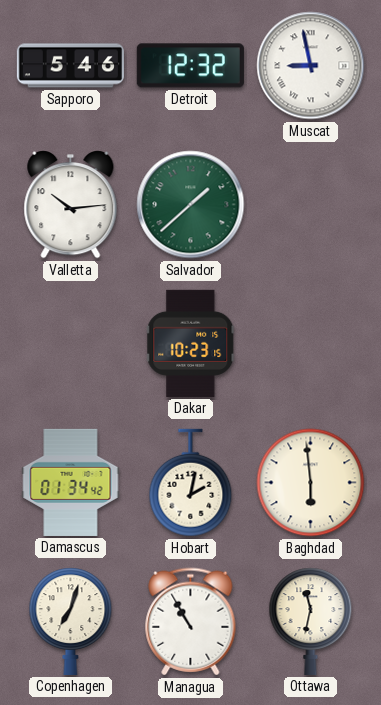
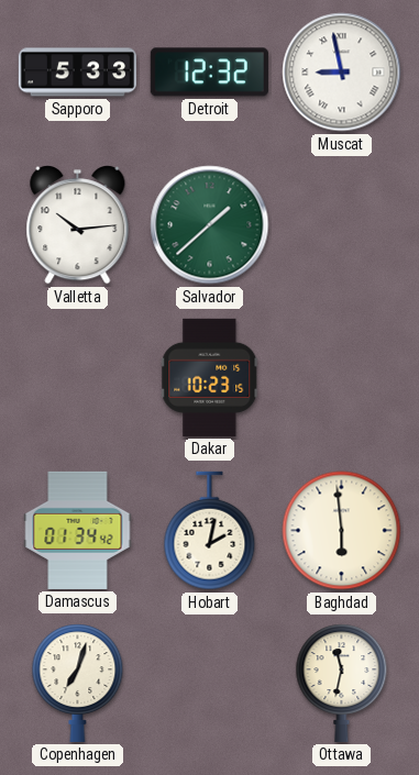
Sapporo: 5:46 -> 5:33
Managua: 10:55 -> none
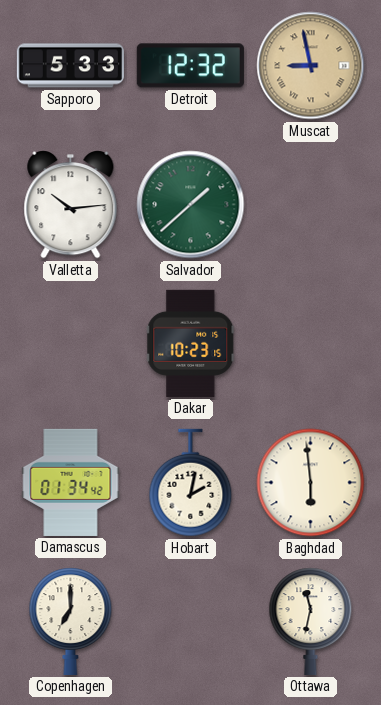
Muscat dial: white -> champagne
Copenhagen: 7:03 -> 7:00
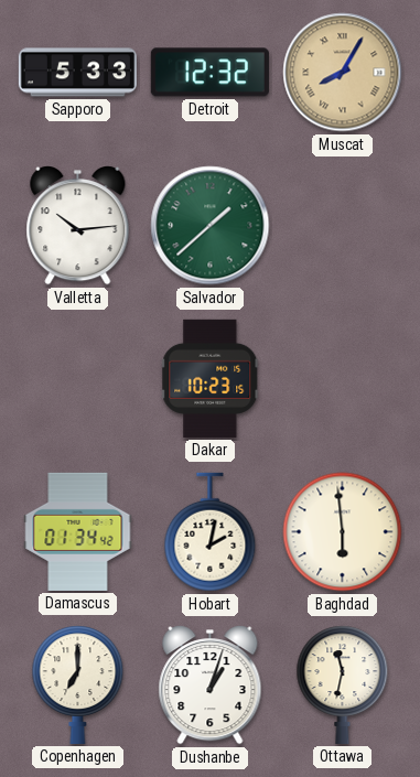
Muscat: 8:58 -> 8:05
Dushanbe: none -> 1:03
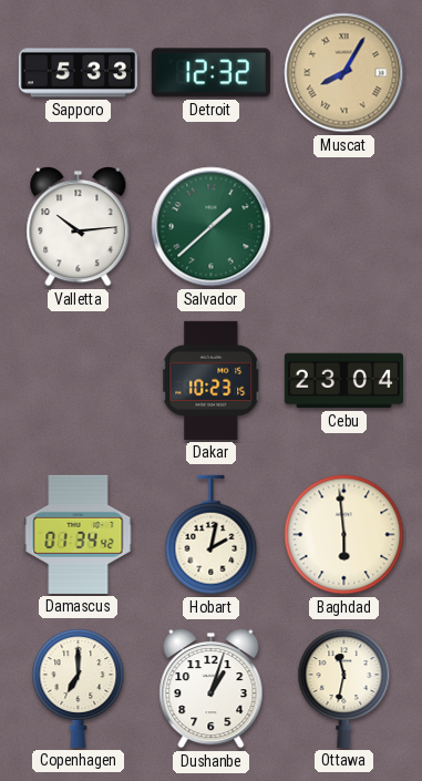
Cebu: none -> 23:04
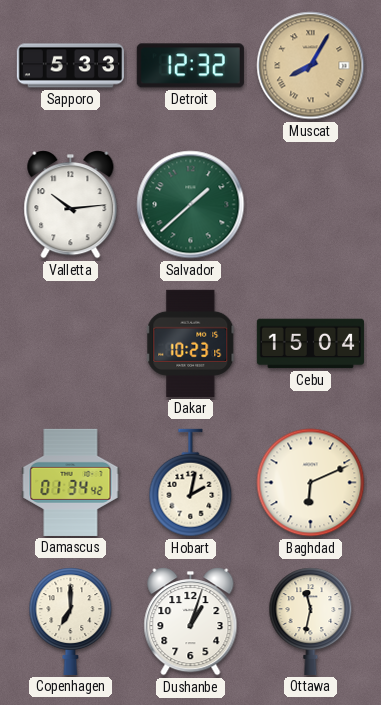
Cebu: 23:04 -> 15:04
Baghdad: 5:59 -> 6:11
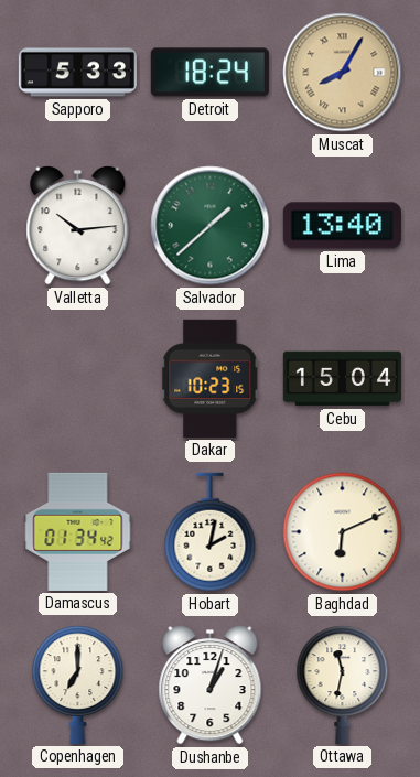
Detroit: 12:32 -> 18:24
Lima: none -> 13:40
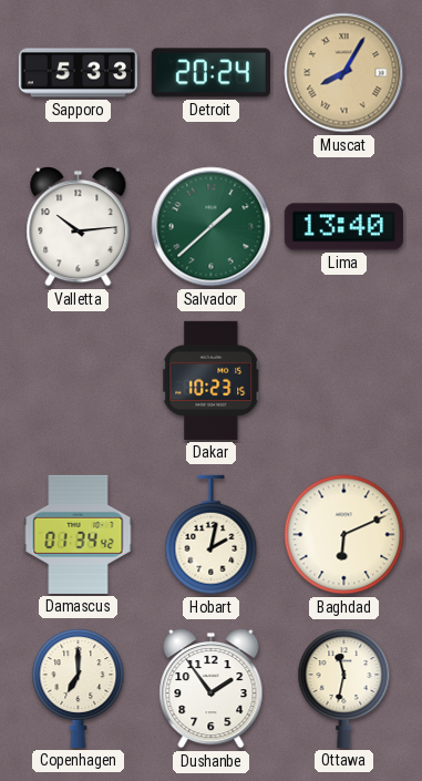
Detroit: 18:24 -> 20:24
Cebu: 15:04 -> none
Dushanbe: 1:03 -> 1:54
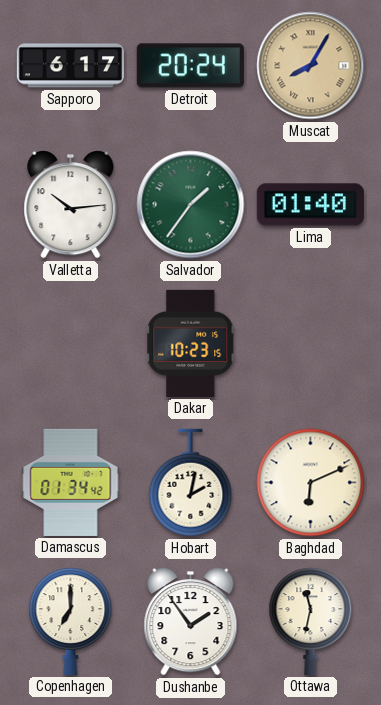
Sapporo: 5:33 -> 6:17
Salvador: 1:38 -> 1:36
Lima: 13:40 -> 01:40
